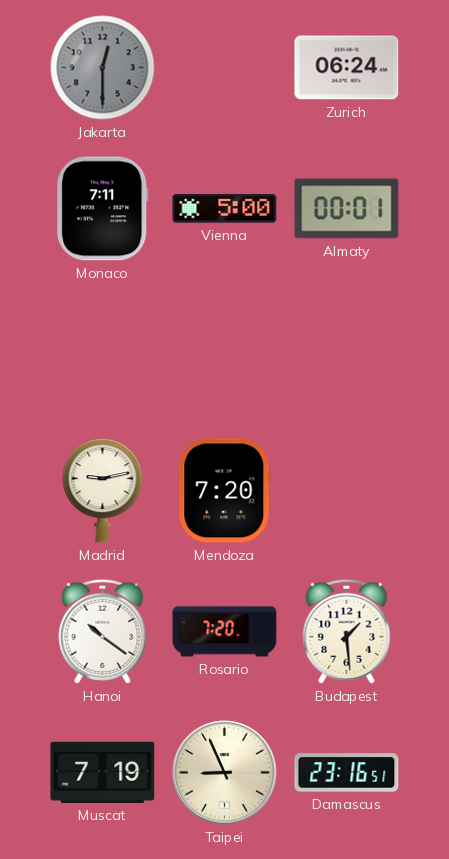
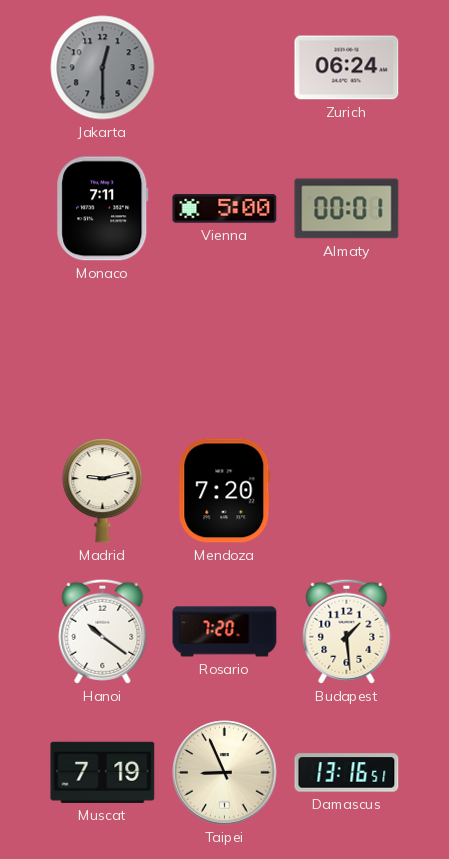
Damascus: 23:16 -> 13:16
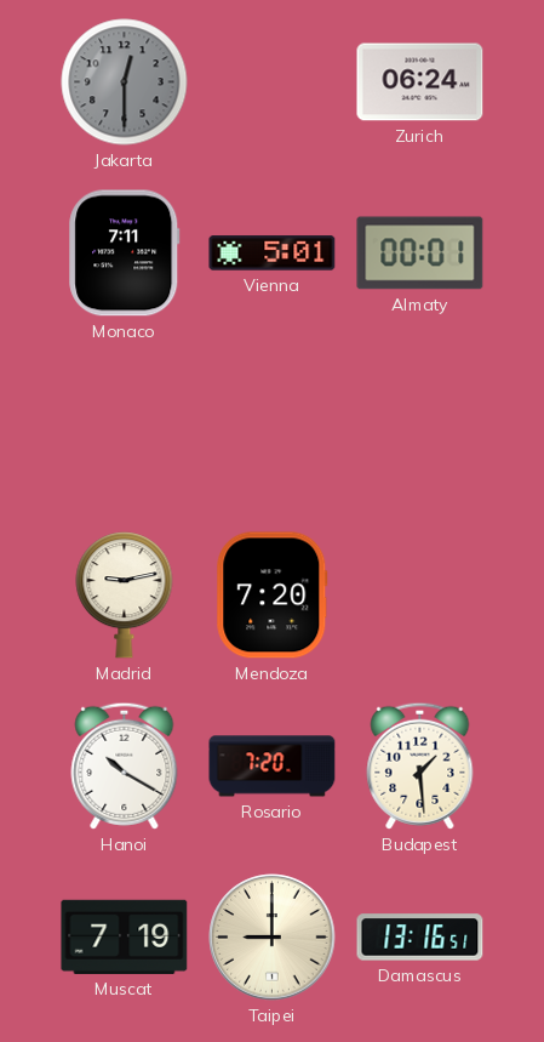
Vienna: 5:00 -> 5:01
Hanoi: 10:21 -> 10:20
Taipei: 8:56 -> 9:00
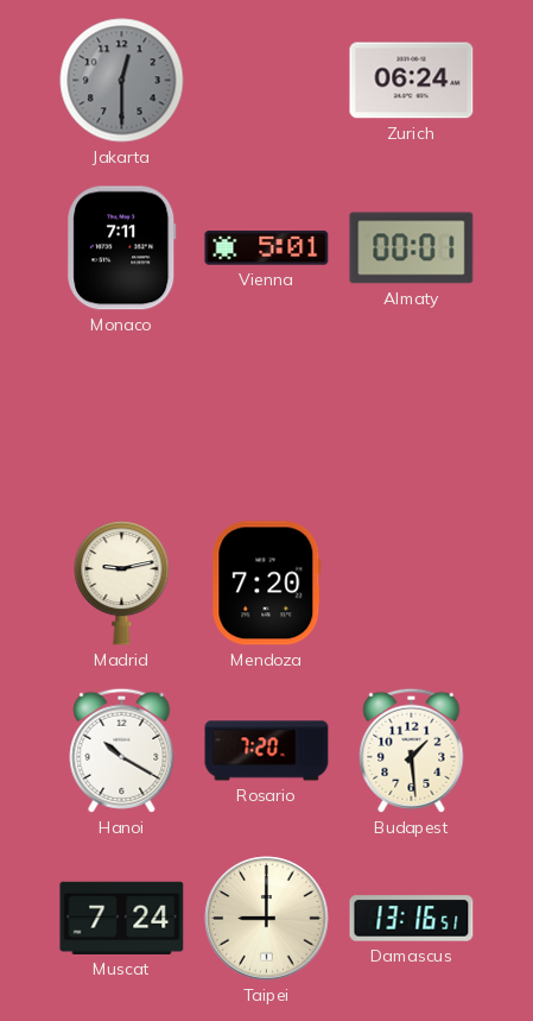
Muscat: 7:19 -> 7:24
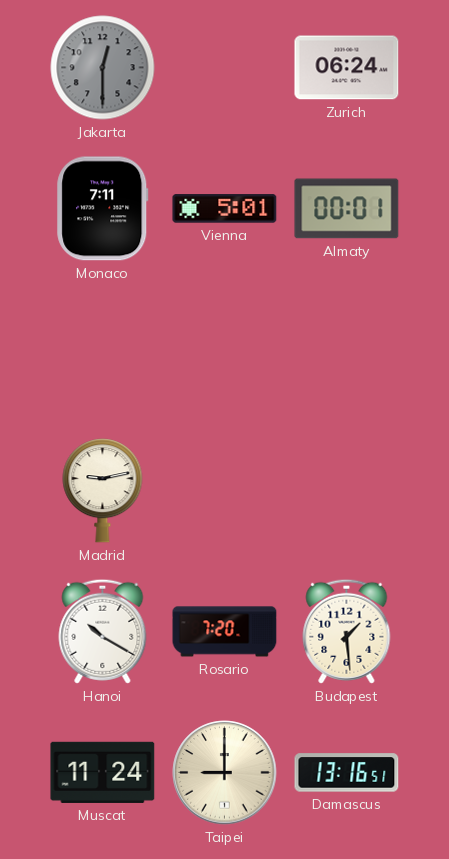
Mendoza: 7:20 -> none
Muscat: 7:24 -> 11:24
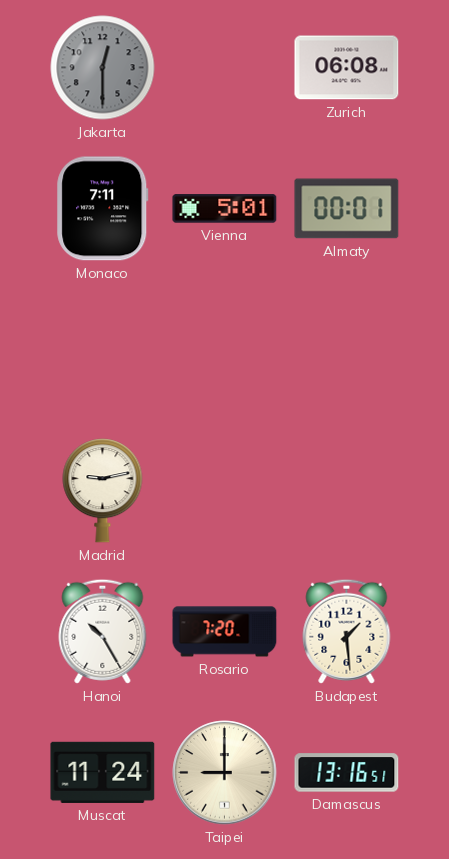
Zurich: 06:24 -> 06:08
Hanoi: 10:20 -> 10:25
